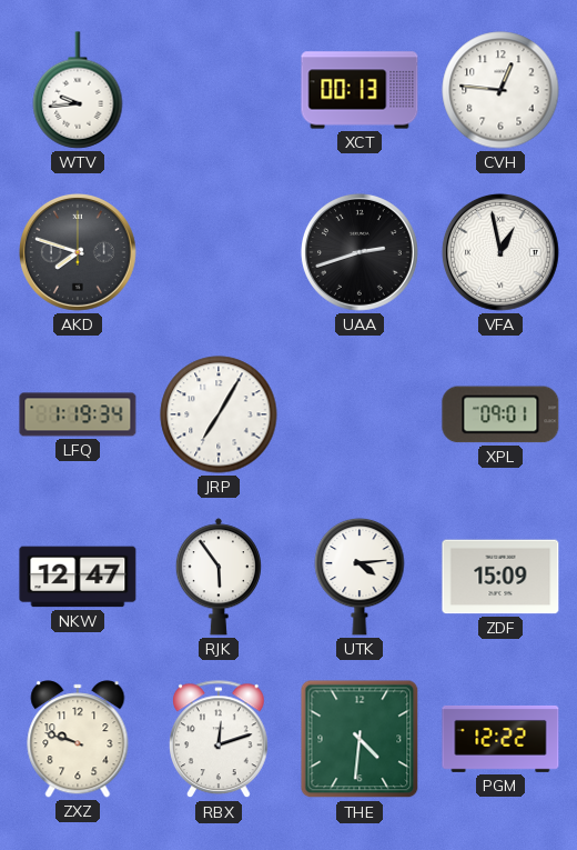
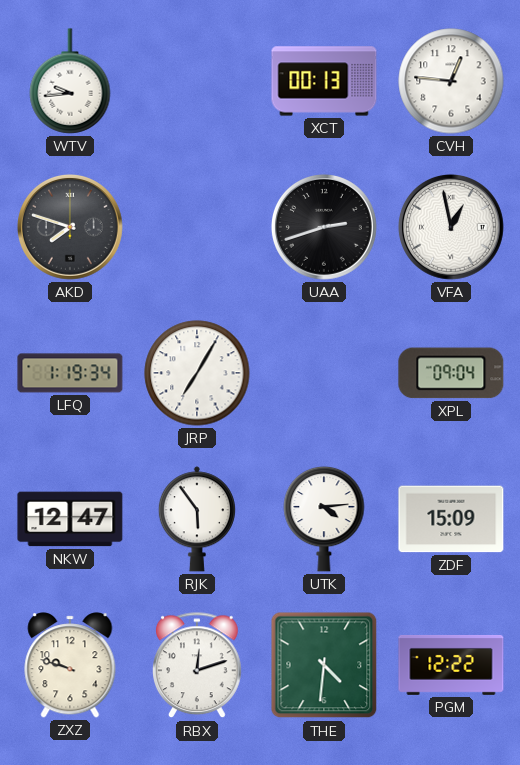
XPL: 09:01 -> 09:04
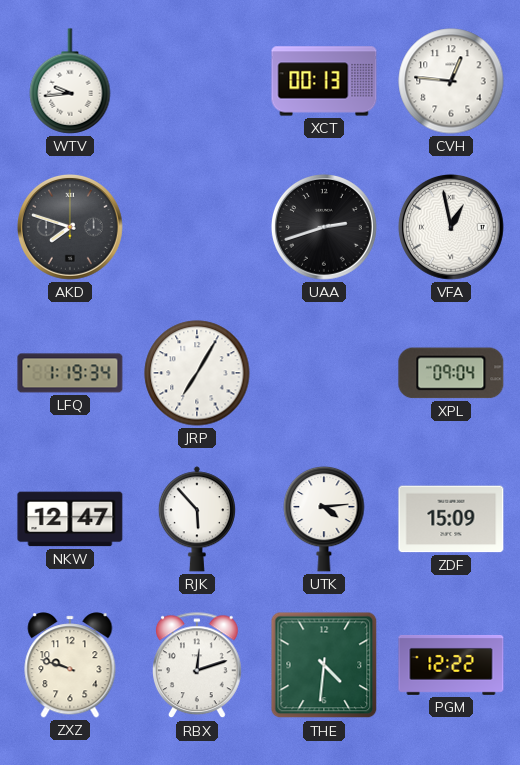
RJK: 5:54 -> 5:53
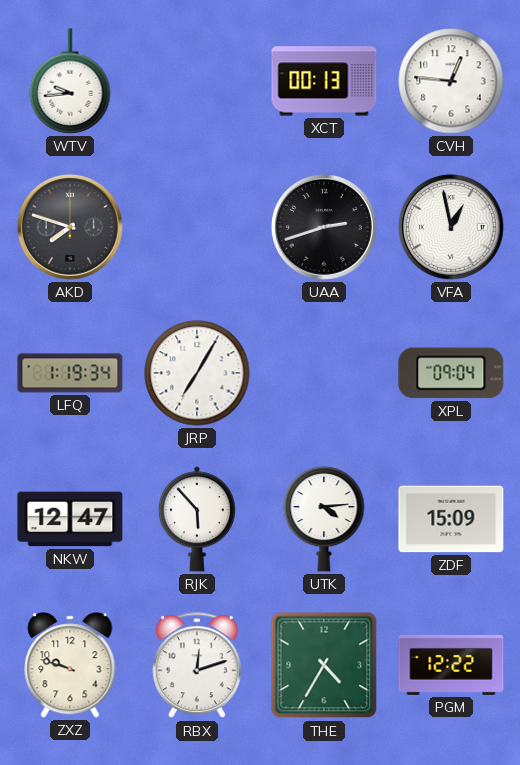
THE: 4:31 -> 4:35
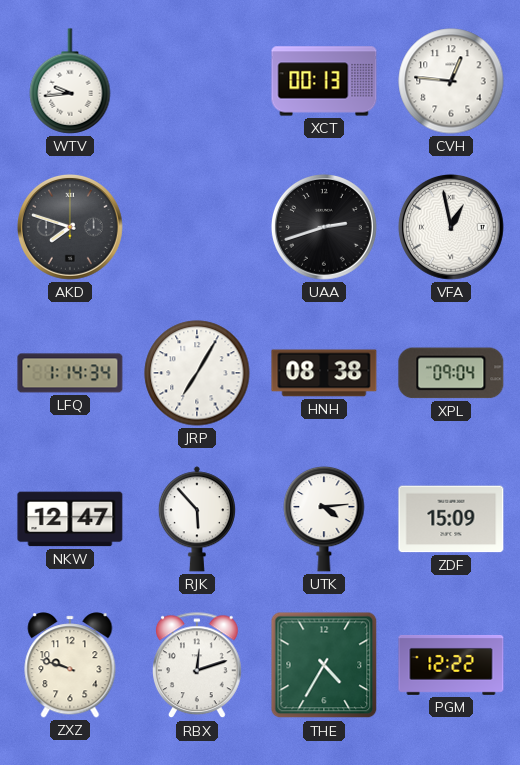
LFQ: 1:19 -> 1:14
HNH: none -> 08:38
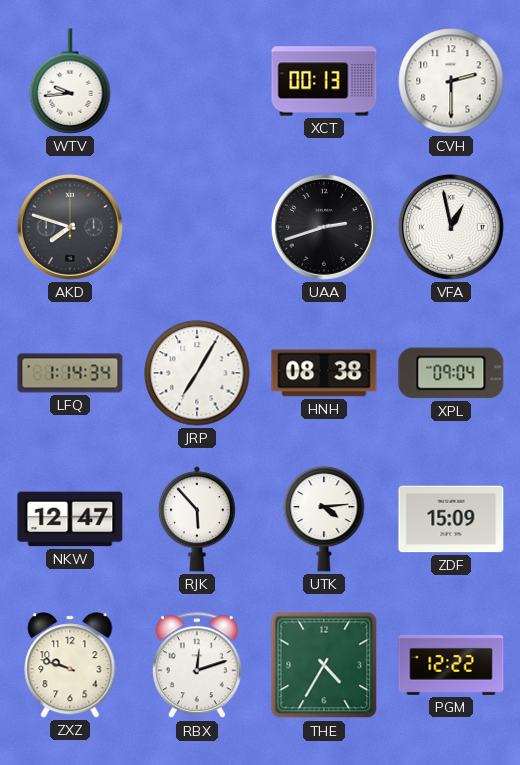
CVH: 12:46 -> 2:30
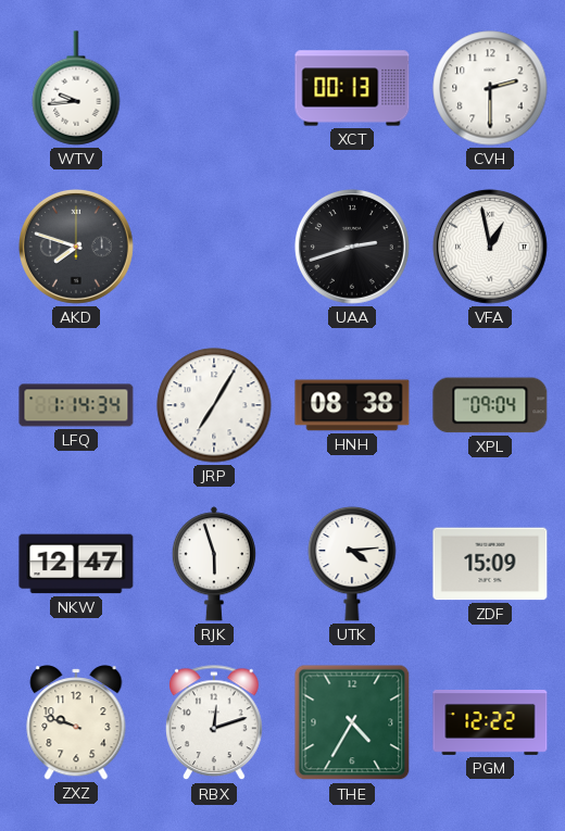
RJK: 5:53 -> 5:57
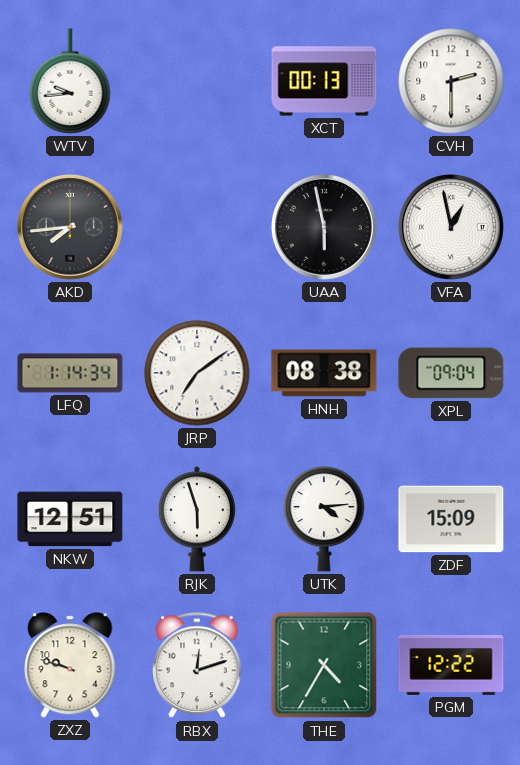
AKD: 7:48 -> 7:44
UAA: 2:42 -> 5:58
JRP: 7:05 -> 7:09
NKW: 12:47 -> 12:51
